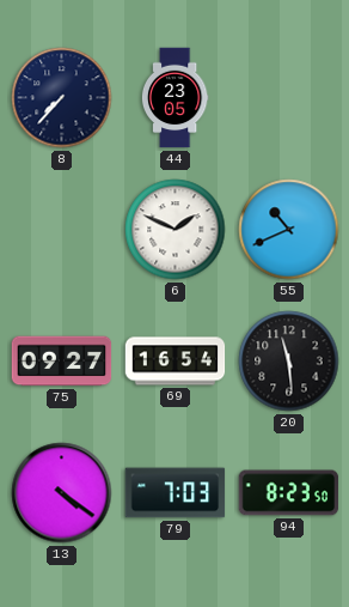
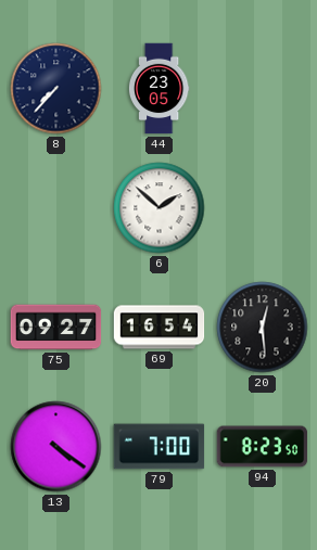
6: 1:49 -> 1:52
55: 10:41 -> none
20: 11:29 -> 12:29
79: 7:03 -> 7:00
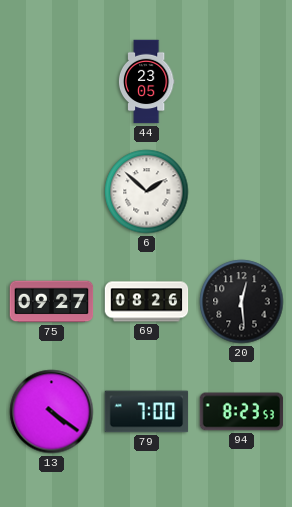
8: 7:37 -> none
69: 16:54 -> 08:26
94: 8:23:50 -> 8:23:53
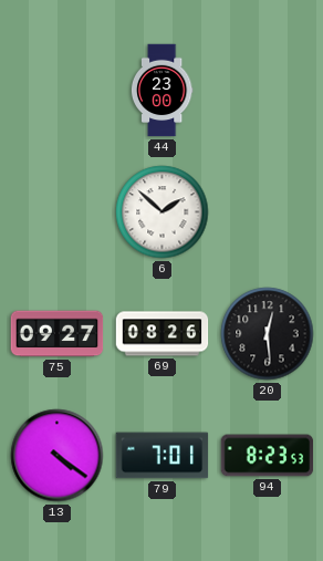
44: 23:05 -> 23:00
79: 7:00 -> 7:01
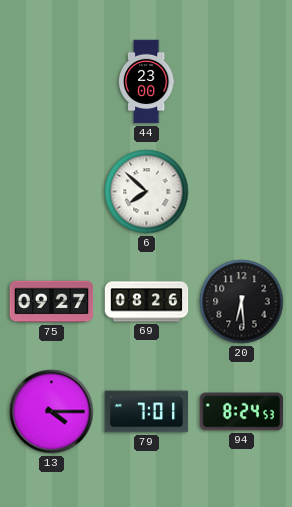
6: 1:52 -> 7:52
20: 12:29 -> 6:29
13: 4:21 -> 4:15
94: 8:23 -> 8:24
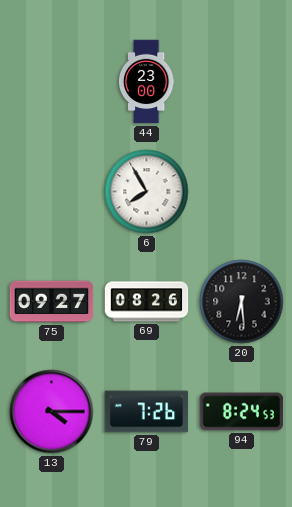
6: 7:52 -> 7:55
79: 7:01 -> 7:26
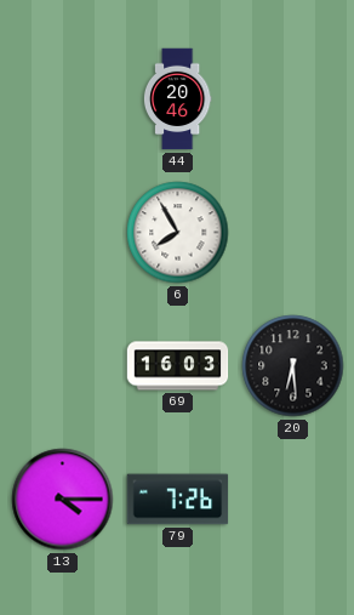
44: 23:00 -> 20:46
75: 09:27 -> none
69: 08:26 -> 16:03
94: 8:24 -> none
